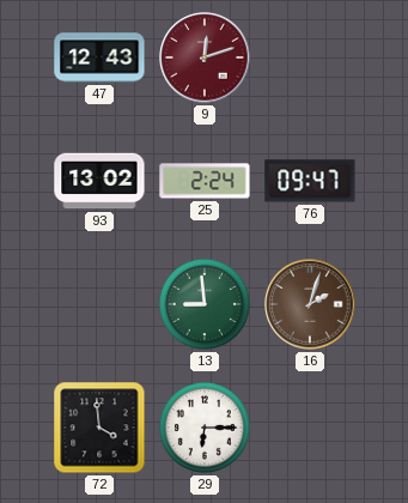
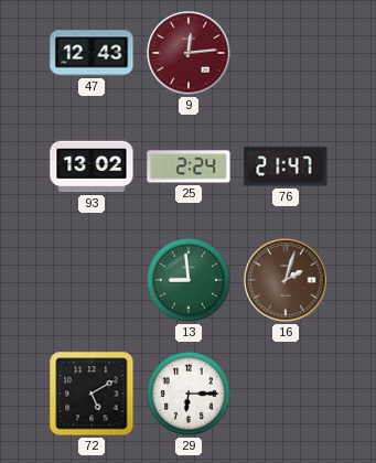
9: 12:12 -> 12:14
76: 09:47 -> 21:47
72: 3:59 -> 5:10
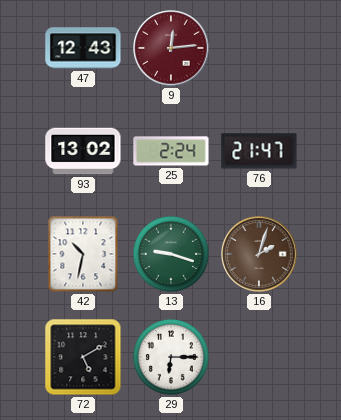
42: none -> 10:32
13: 8:59 -> 9:18
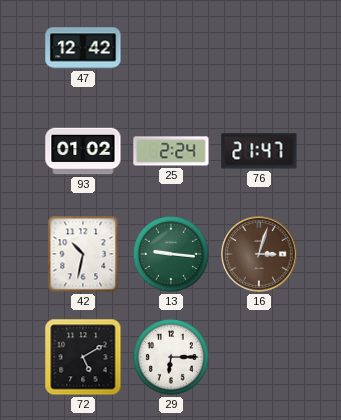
47: 12:43 -> 12:42
9: 12:14 -> none
93: 13:02 -> 01:02
13: 9:18 -> 9:16
16: 2:03 -> 3:03
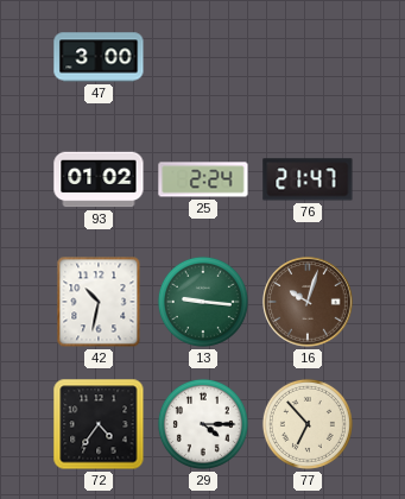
47: 12:42 -> 3:00
16: 3:03 -> 10:03
72: 5:10 -> 4:36
29: 6:15 -> 4:15
77: none -> 6:53
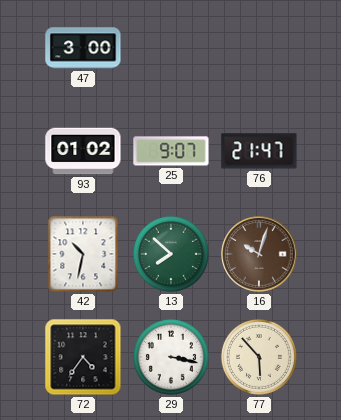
25: 2:24 -> 9:07
13: 9:16 -> 7:52
29: 4:15 -> 3:17
77: 6:53 -> 5:53
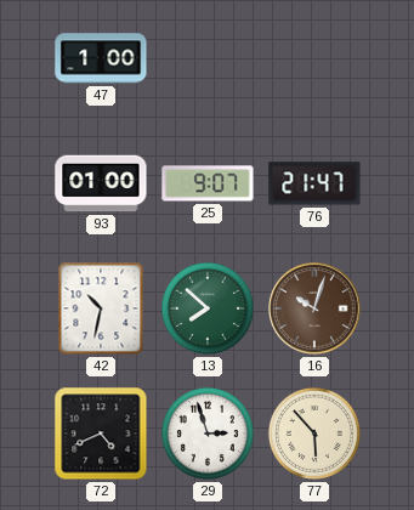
47: 3:00 -> 1:00
93: 01:02 -> 01:00
72: 4:36 -> 4:41
29: 3:17 -> 2:57
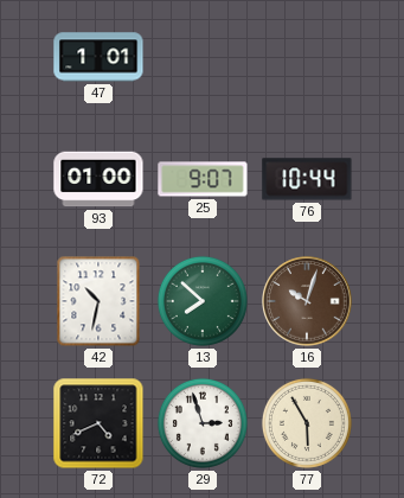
47: 1:00 -> 1:01
76: 21:47 -> 10:44
77: 5:53 -> 5:55
